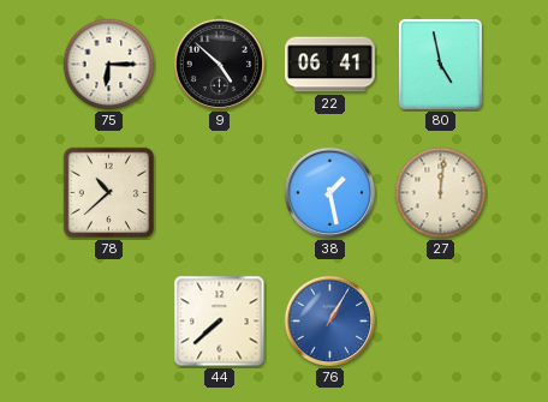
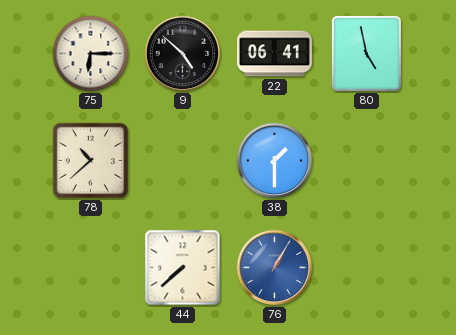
38: 1:28 -> 1:30
27: 12:01 -> none
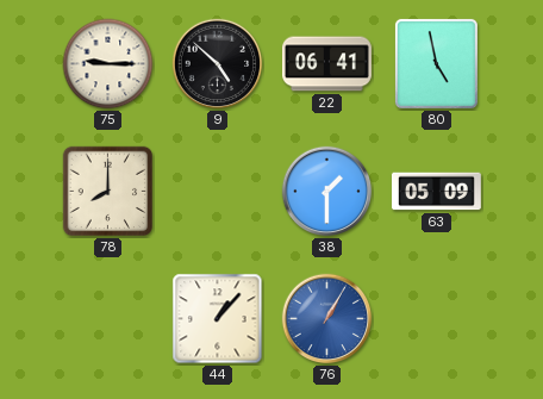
75: 6:15 -> 9:15
78: 10:38 -> 8:00
63: none -> 05:09
44: 7:38 -> 1:07
